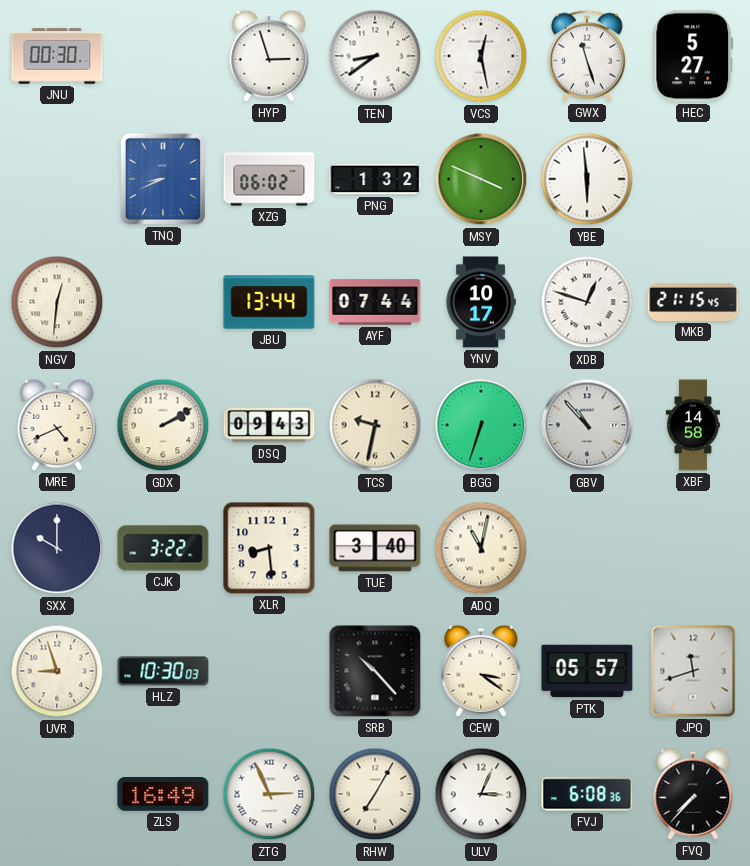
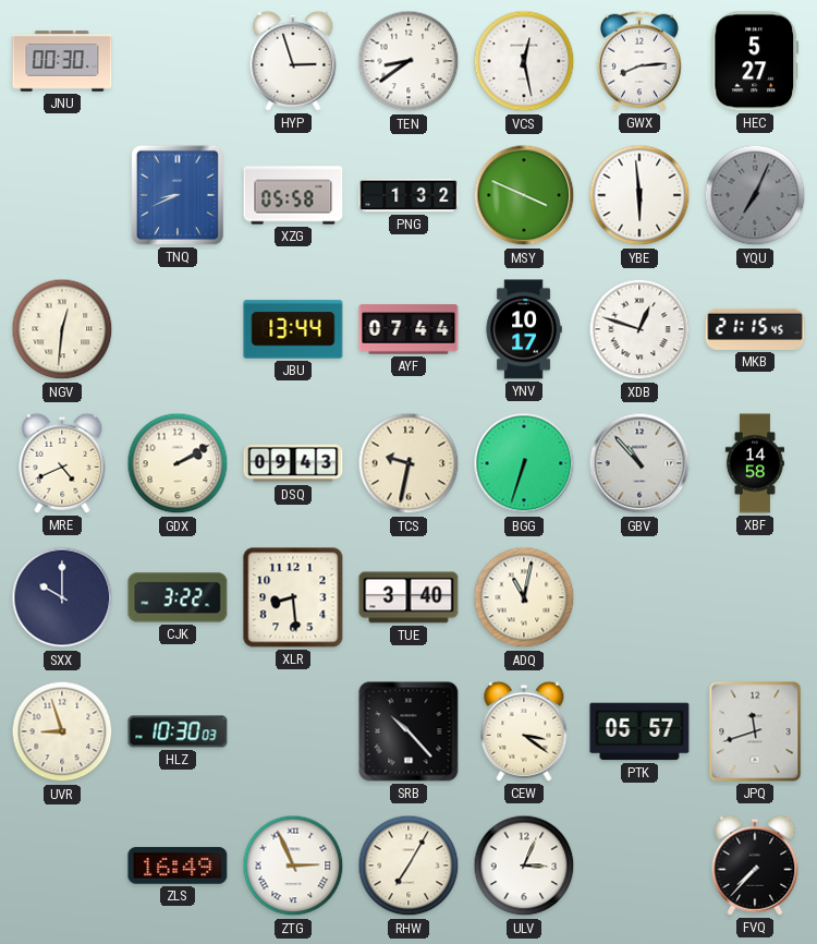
GWX: 11:27 -> 8:14
XZG: 06:02 -> 05:58
YQU: none -> 7:04
FVJ: 6:08 -> none
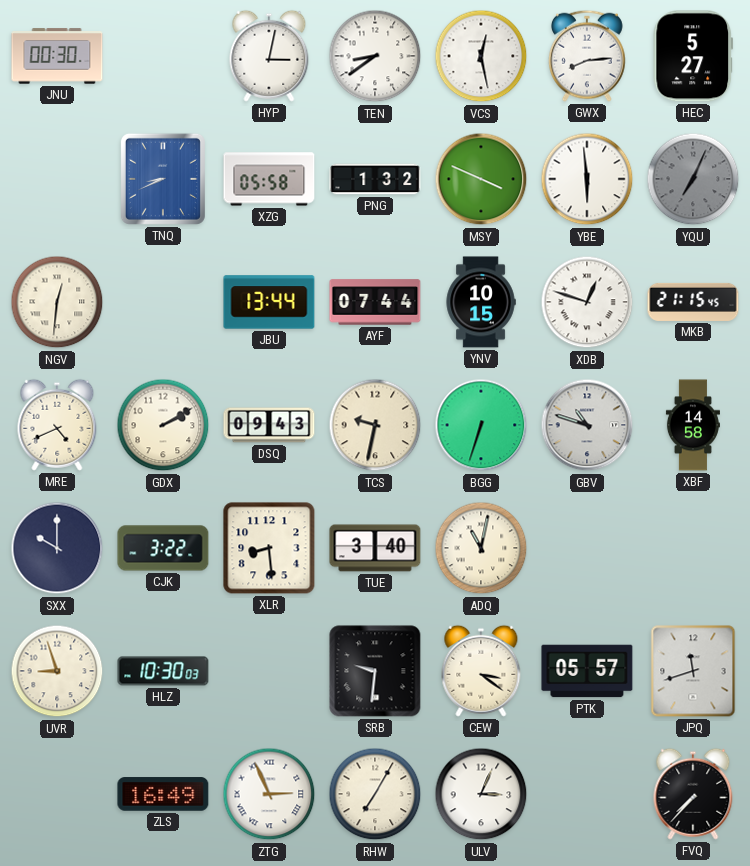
HYP: 2:57 -> 3:02
YNV: 10:17 -> 10:15
GBV: 10:53 -> 10:48
SRB: 10:23 -> 9:31
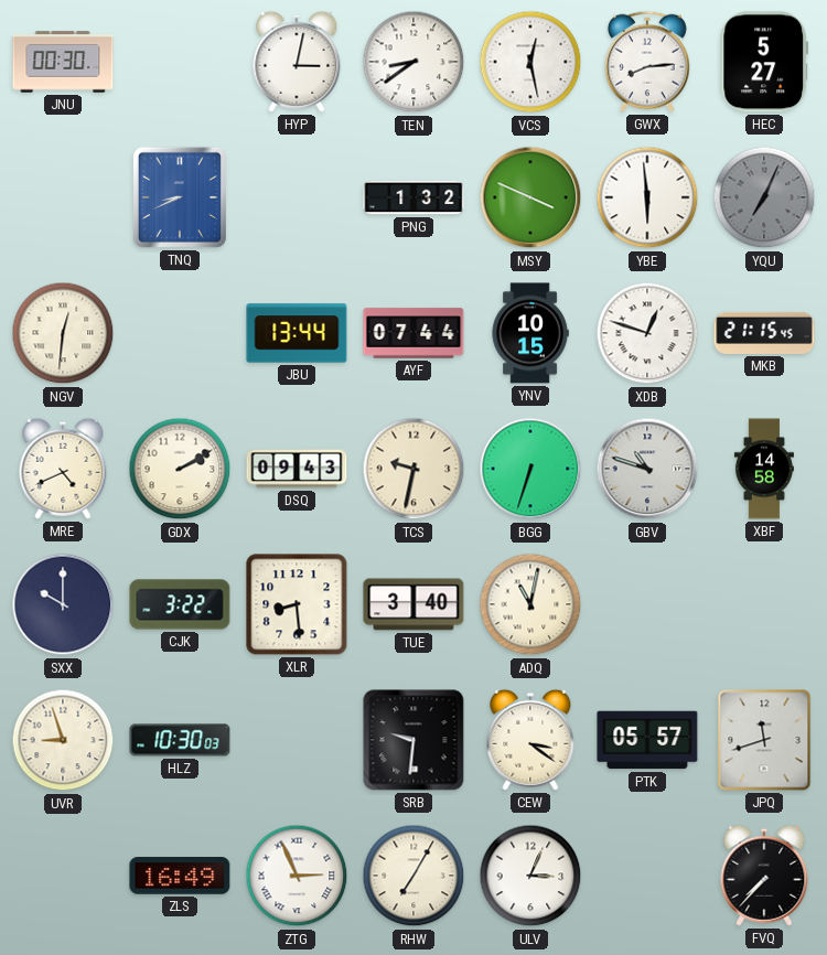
XZG: 05:58 -> none
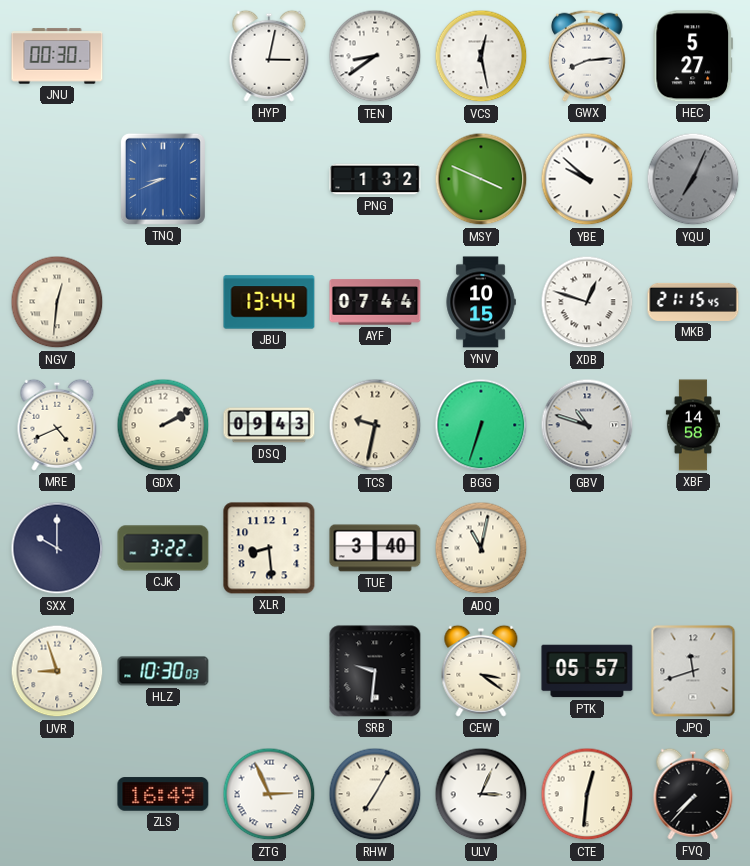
YBE: 5:59 -> 9:52
CTE: none -> 12:31
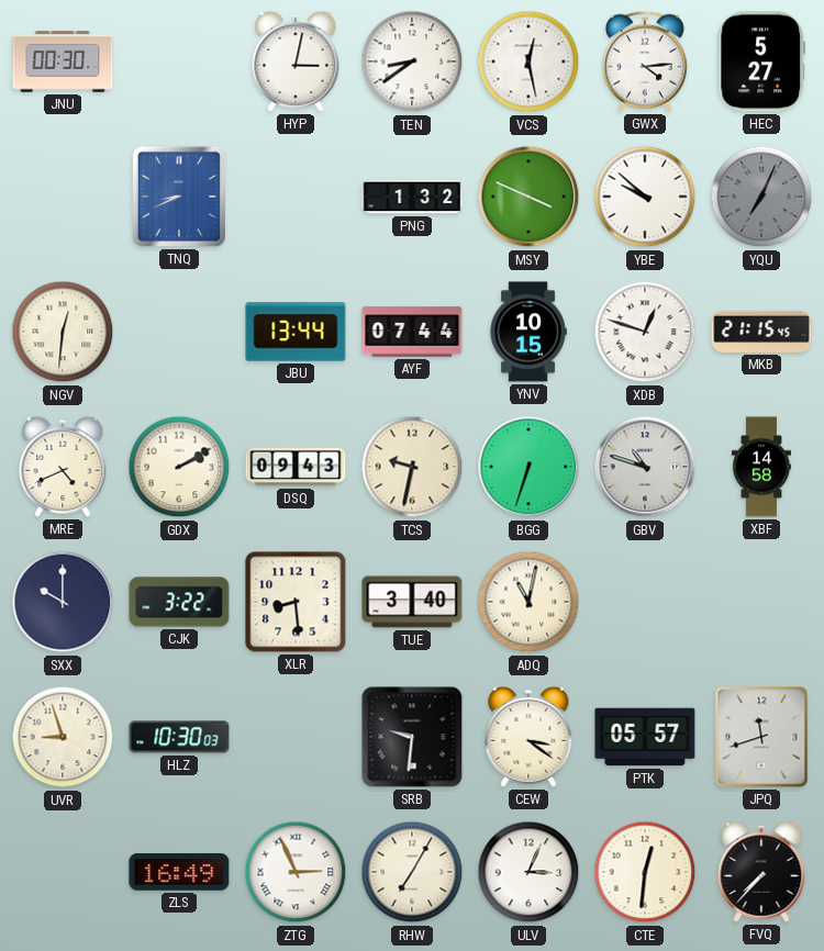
GWX: 8:14 -> 4:14
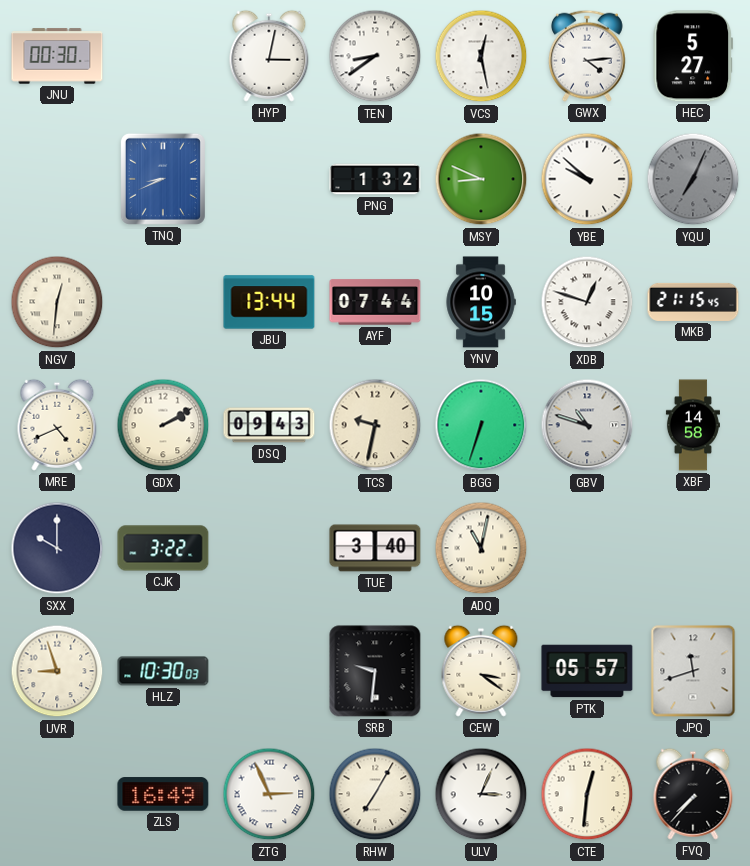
MSY: 3:49 -> 8:49
XLR: 8:29 -> none
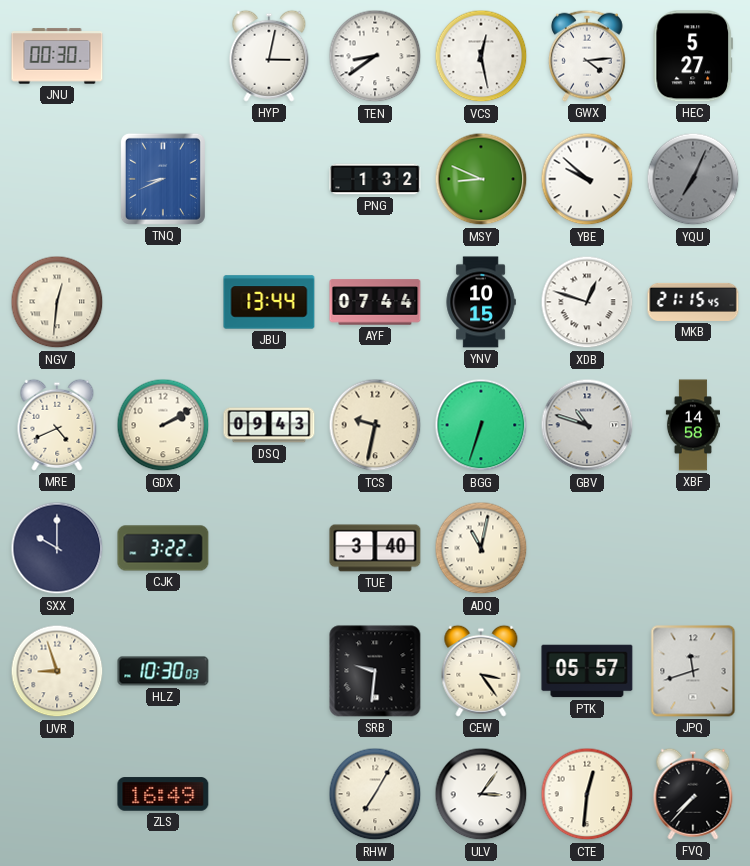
CEW: 3:21 -> 3:24
ZTG: 2:56 -> none
ULV: 3:04 -> 3:06
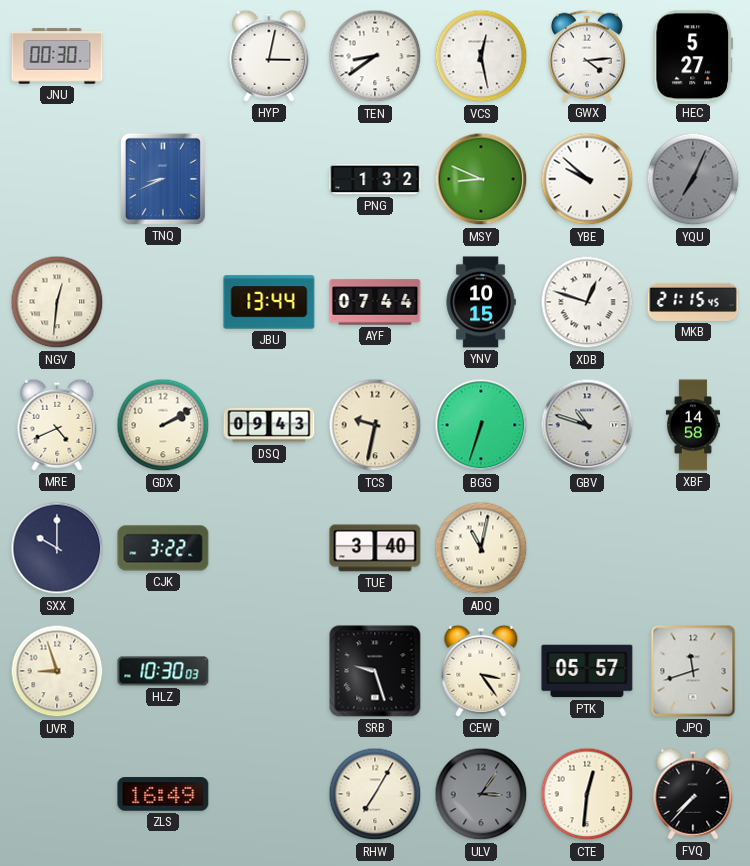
SRB: 9:31 -> 9:27
ULV dial: white -> grey
